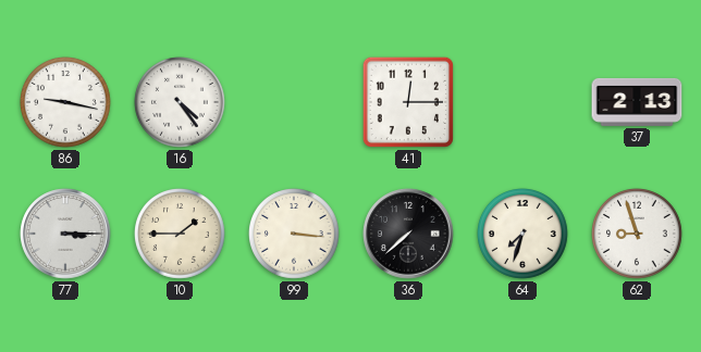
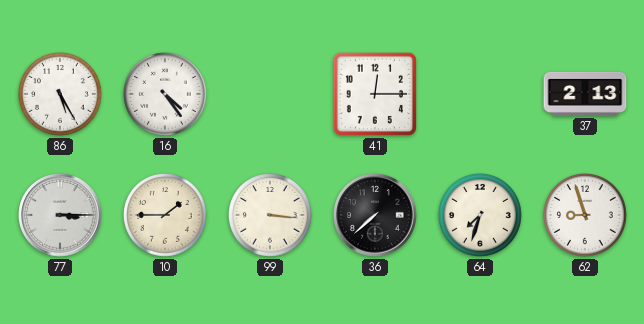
86: 9:17 -> 5:25
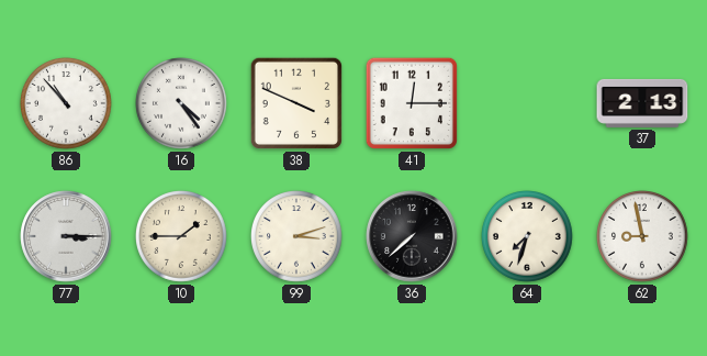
86: 5:25 -> 10:53
38: none -> 3:49
99: 3:16 -> 3:12
62: 8:57 -> 8:58
